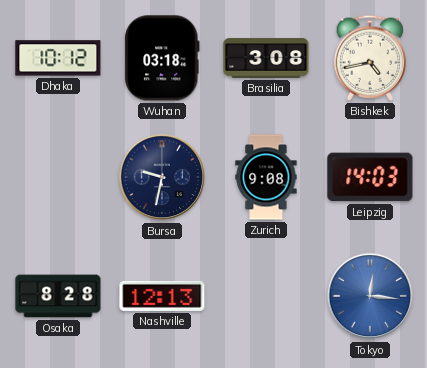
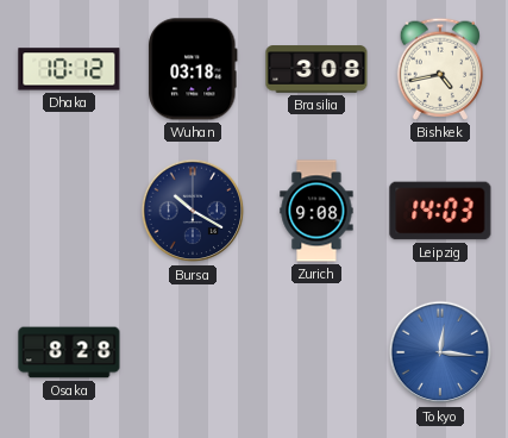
Bursa: 9:32 -> 10:20
Nashville: 12:13 -> none
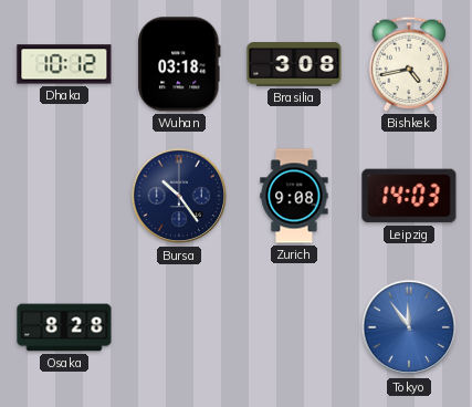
Bursa: 10:20 -> 10:24
Tokyo: 12:16 -> 11:54
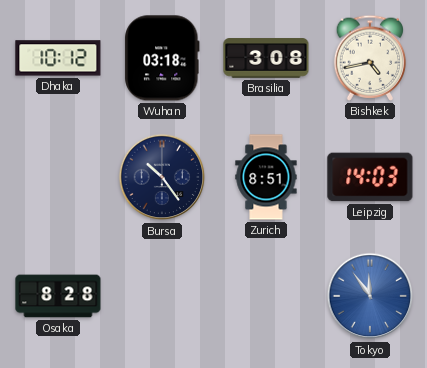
Zurich: 9:08 -> 8:51
